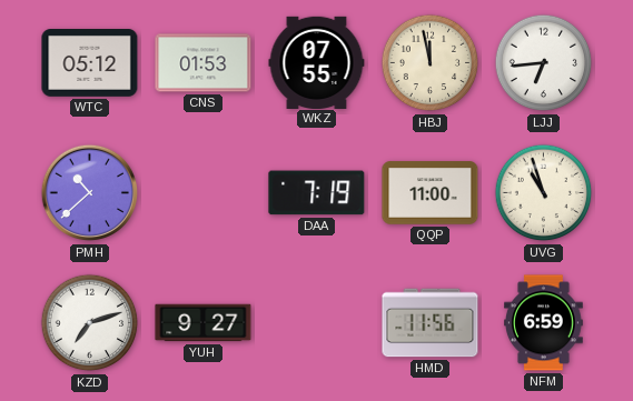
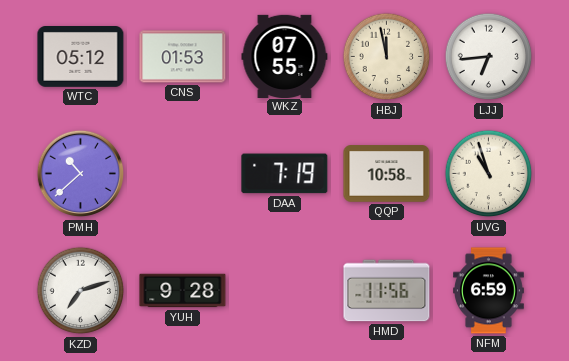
QQP: 11:00 -> 10:58
YUH: 9:27 -> 9:28
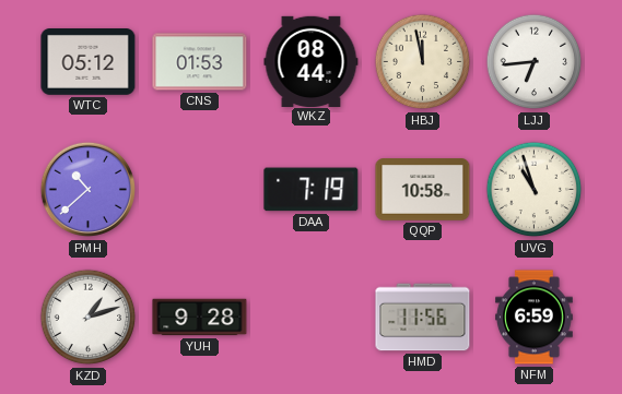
WKZ: 07:55 -> 08:44
KZD: 7:12 -> 1:12
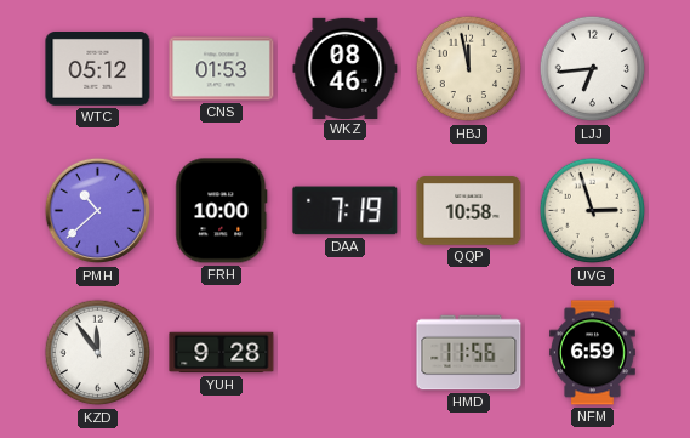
WKZ: 08:44 -> 08:46
FRH: none -> 10:00
UVG: 10:57 -> 2:57
KZD: 1:12 -> 11:54
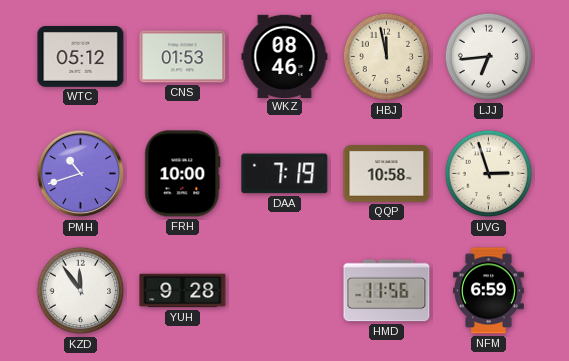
PMH: 10:38 -> 10:42
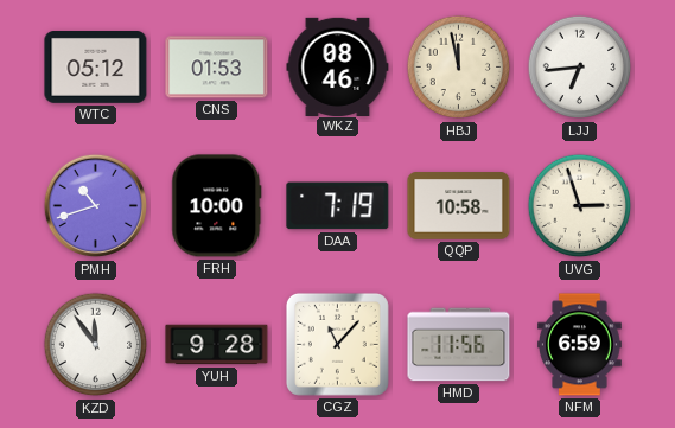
CGZ: none -> 11:07
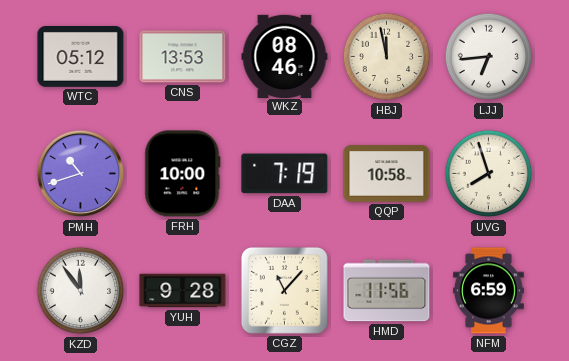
CNS: 01:53 -> 13:53
UVG: 2:57 -> 7:57
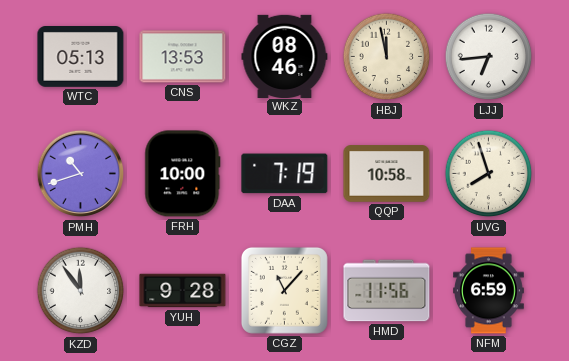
WTC: 05:12 -> 05:13
